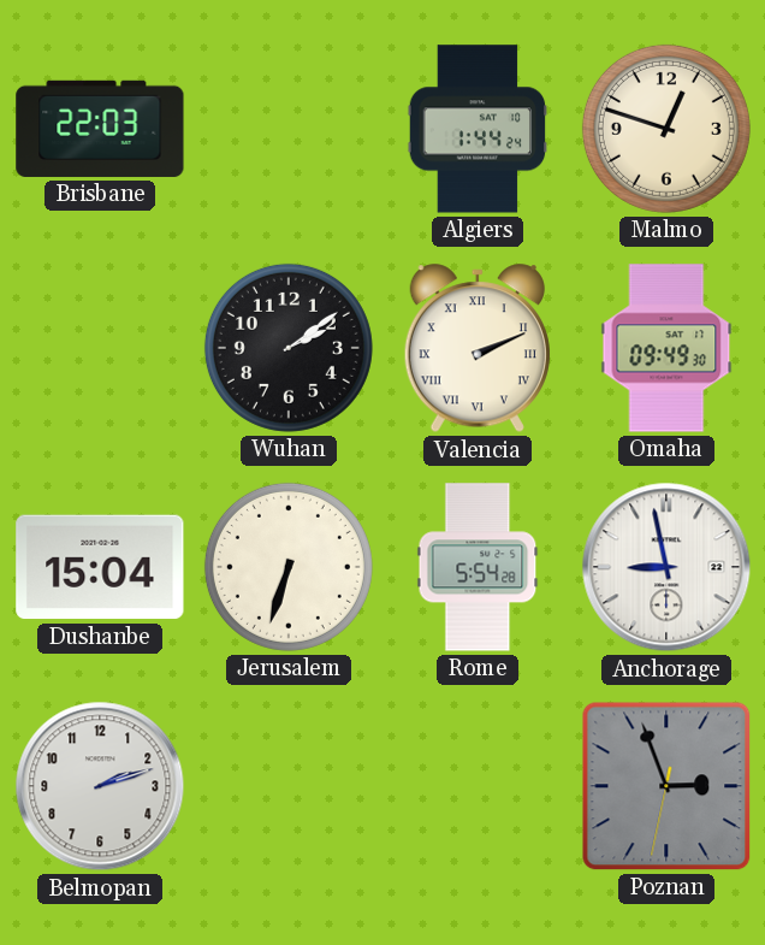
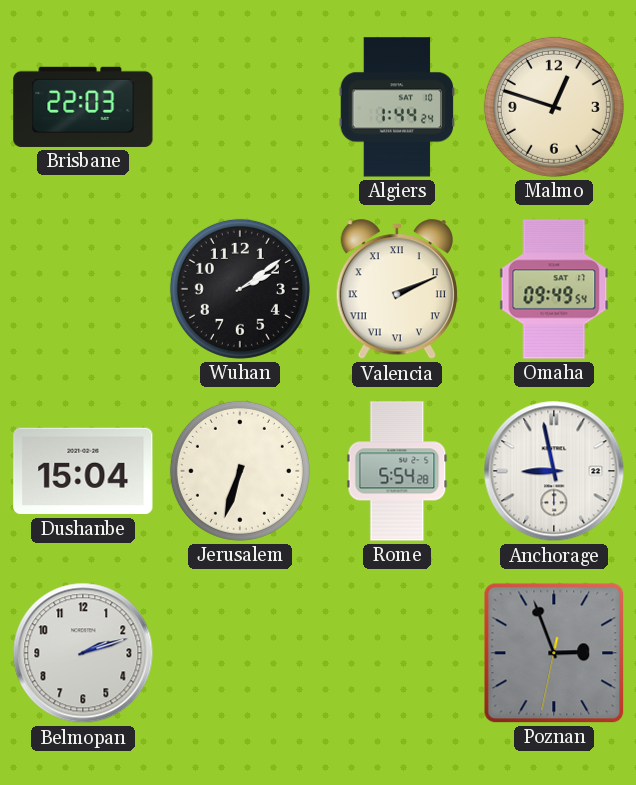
Omaha: 09:49:30 -> 09:49:54
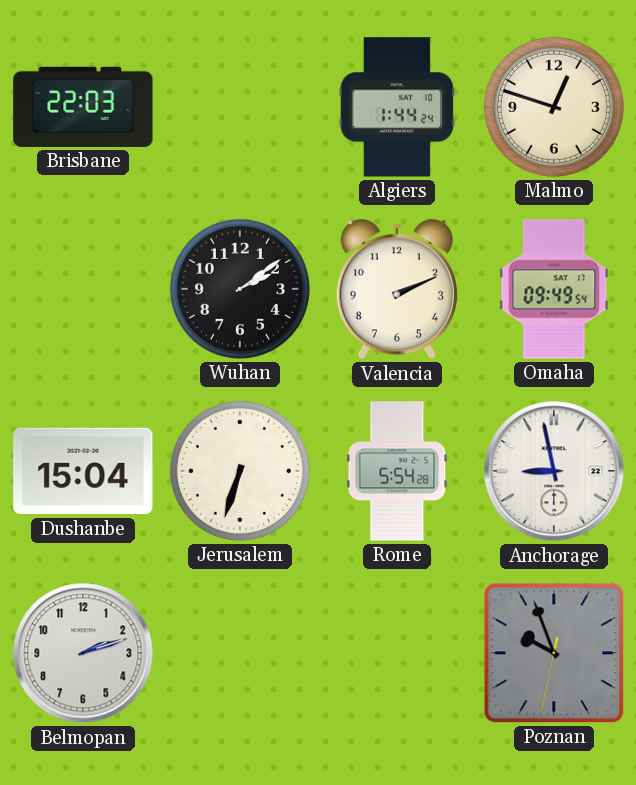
Valencia numerals: Roman -> Arabic
Poznan: 2:56 -> 9:56
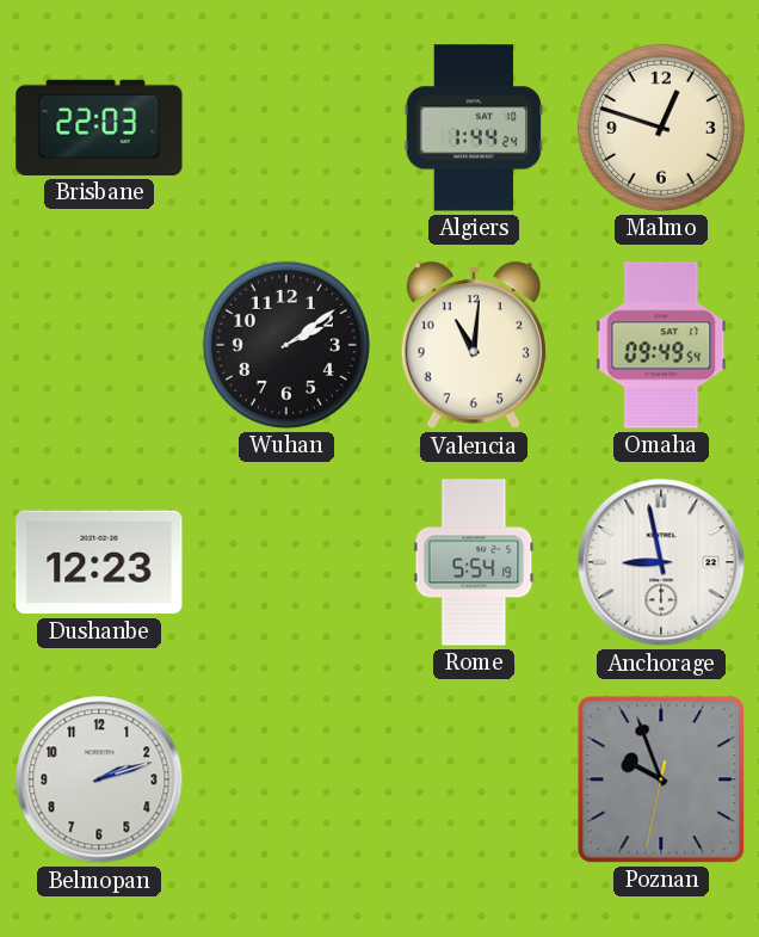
Valencia: 2:11 -> 11:01
Dushanbe: 15:04 -> 12:23
Jerusalem: 6:33 -> none
Rome: 5:54:28 -> 5:54:19
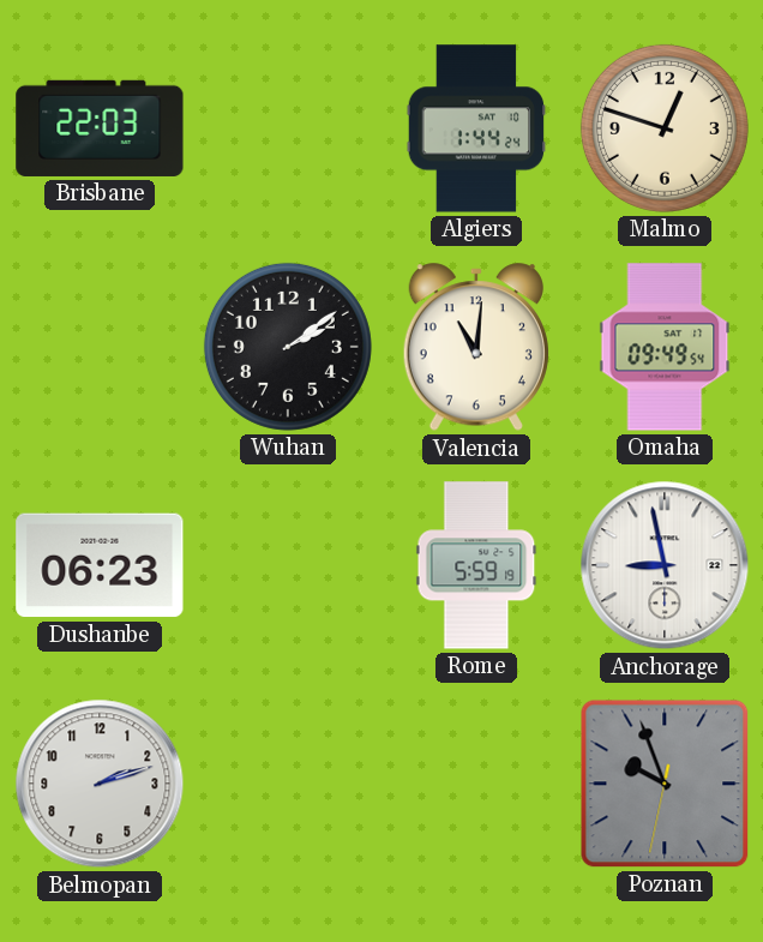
Dushanbe: 12:23 -> 06:23
Rome: 5:54 -> 5:59
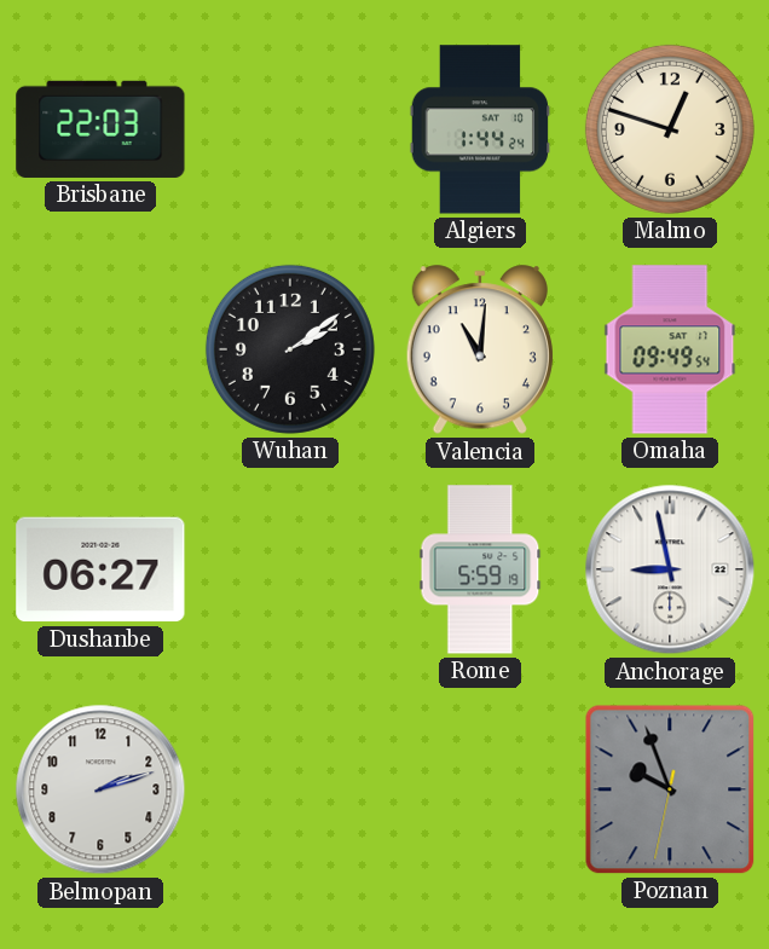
Dushanbe: 06:23 -> 06:27
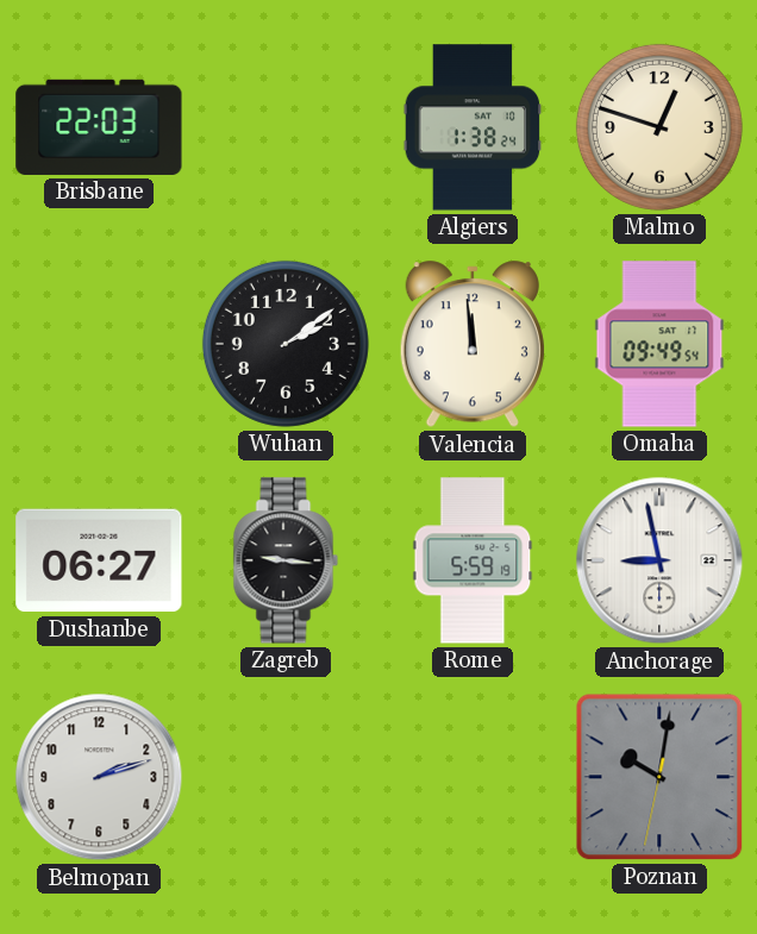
Algiers: 1:44 -> 1:38
Valencia: 11:01 -> 11:59
Zagreb: none -> 9:16
Poznan: 9:56 -> 10:01
